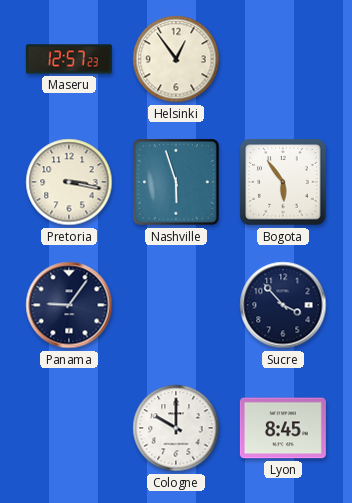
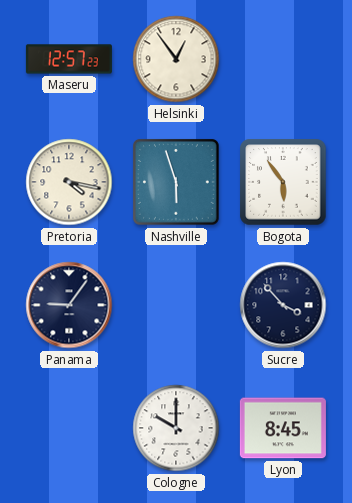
Pretoria: 3:17 -> 4:17
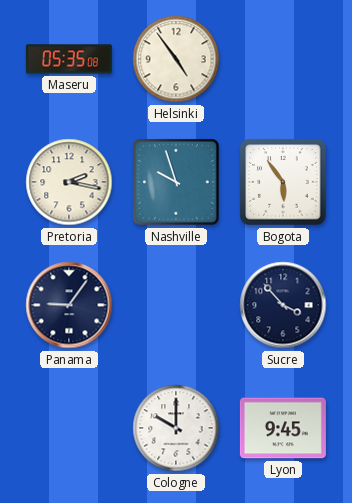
Maseru: 12:57 -> 05:35
Helsinki: 12:54 -> 4:54
Pretoria: 4:17 -> 2:17
Nashville: 5:57 -> 9:57
Lyon: 8:45 -> 9:45
